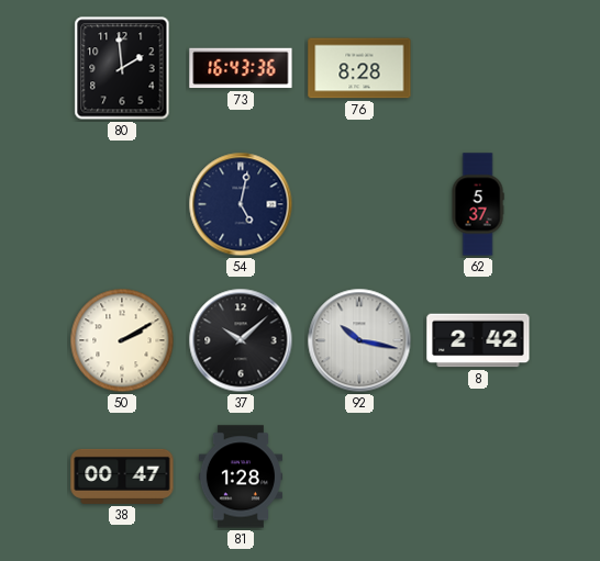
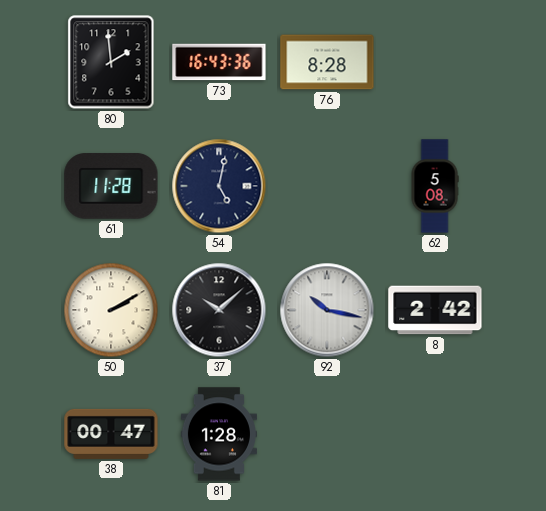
61: none -> 11:28
62: 5:37 -> 5:08
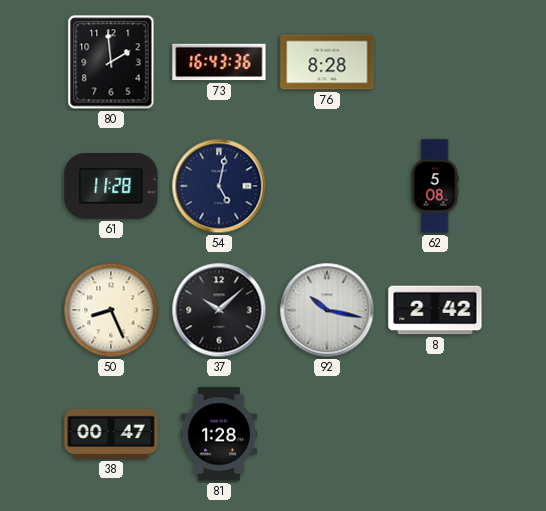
50: 2:10 -> 8:26
